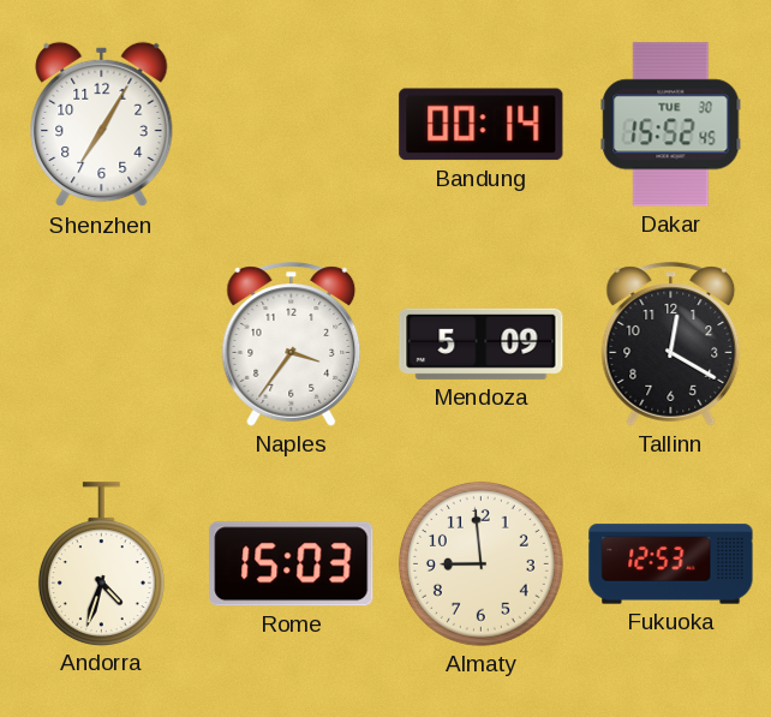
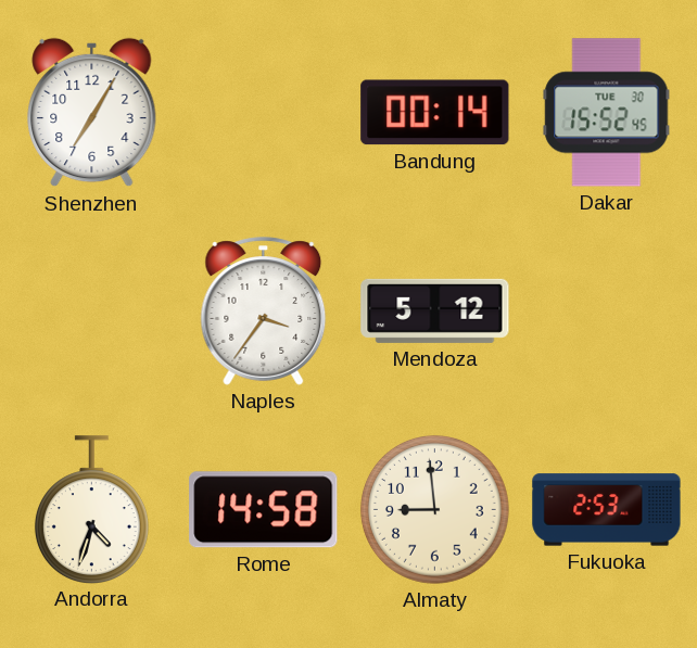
Mendoza: 5:09 -> 5:12
Tallinn: 12:20 -> none
Rome: 15:03 -> 14:58
Fukuoka: 12:53 -> 2:53
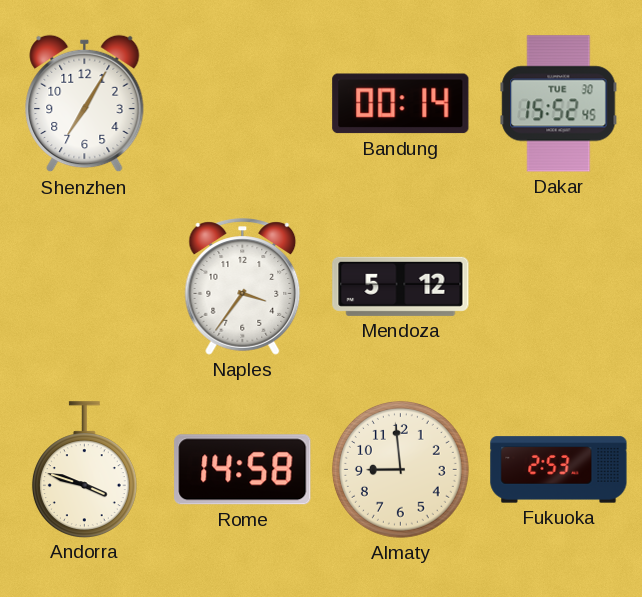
Andorra: 4:33 -> 3:48
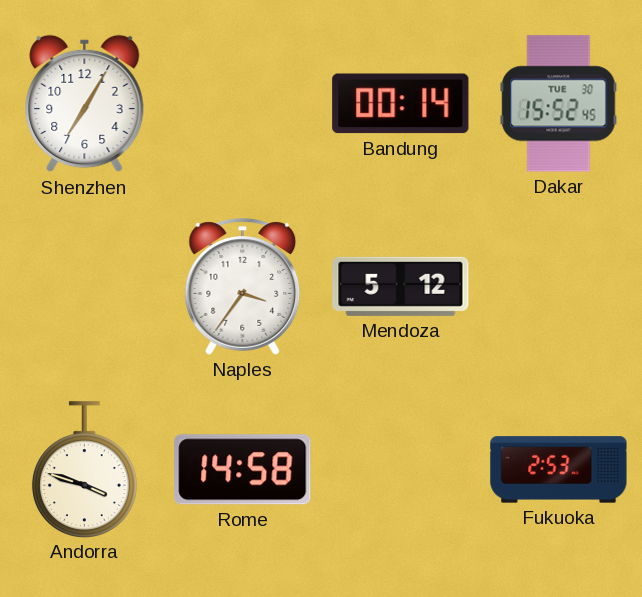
Almaty: 8:59 -> none
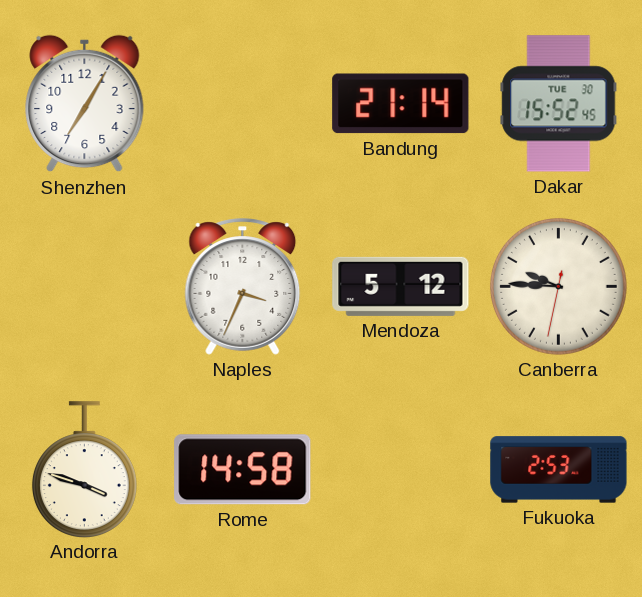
Bandung: 00:14 -> 21:14
Naples: 3:36 -> 3:34
Canberra: none -> 9:45
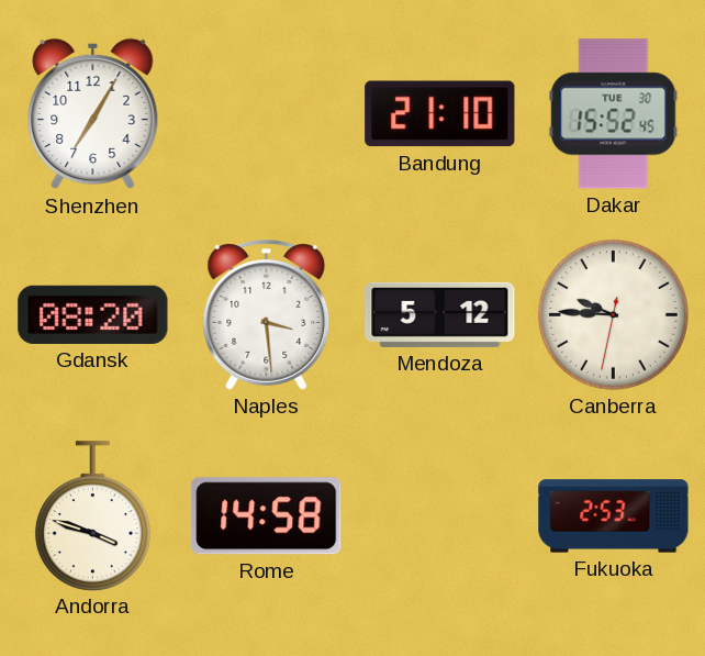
Bandung: 21:14 -> 21:10
Gdansk: none -> 08:20
Naples: 3:34 -> 3:29
